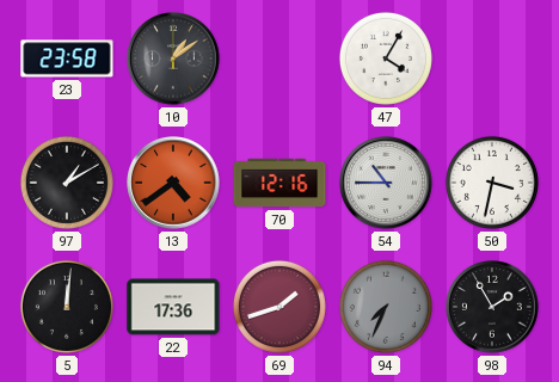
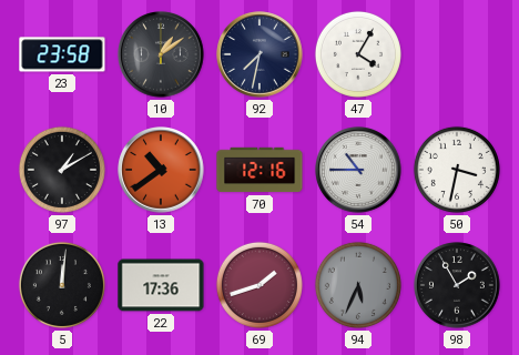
92: none -> 7:32
13: 4:39 -> 10:39
94: 7:34 -> 5:34
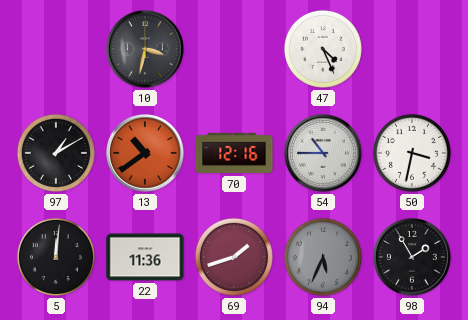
23: 23:58 -> none
10: 1:09 -> 3:32
92: 7:32 -> none
47: 4:05 -> 4:26
22: 17:36 -> 11:36
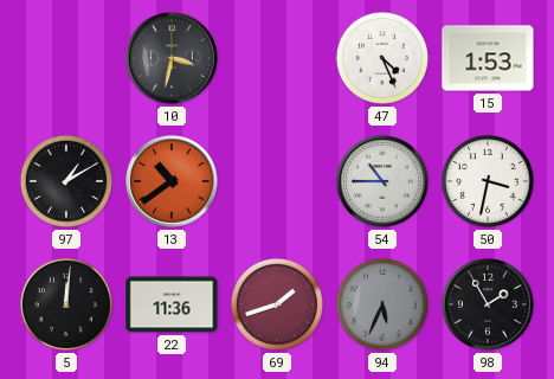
15: none -> 1:53
70: 12:16 -> none
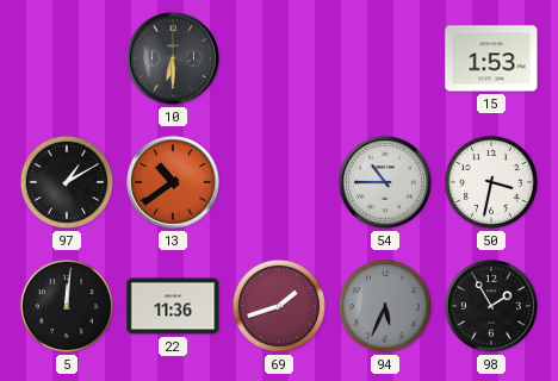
10: 3:32 -> 6:30
47: 4:26 -> none
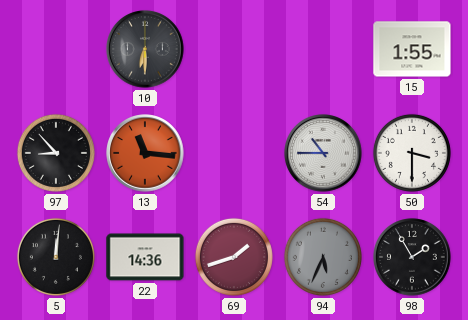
15: 1:53 -> 1:55
97: 1:10 -> 8:53
13: 10:39 -> 11:16
50: 3:32 -> 3:30
22: 11:36 -> 14:36
